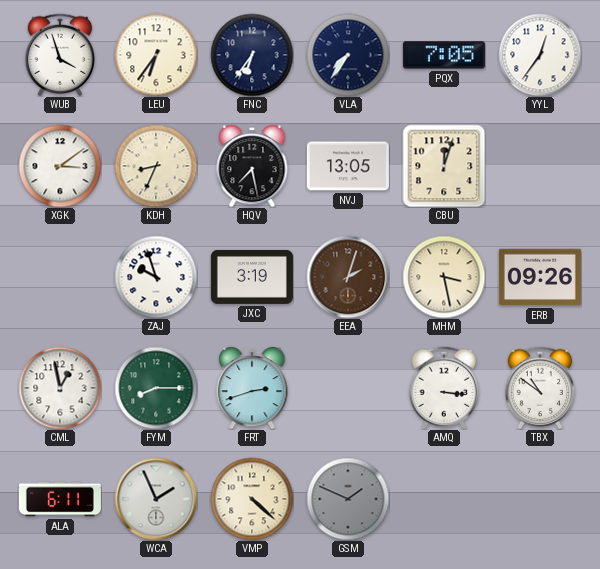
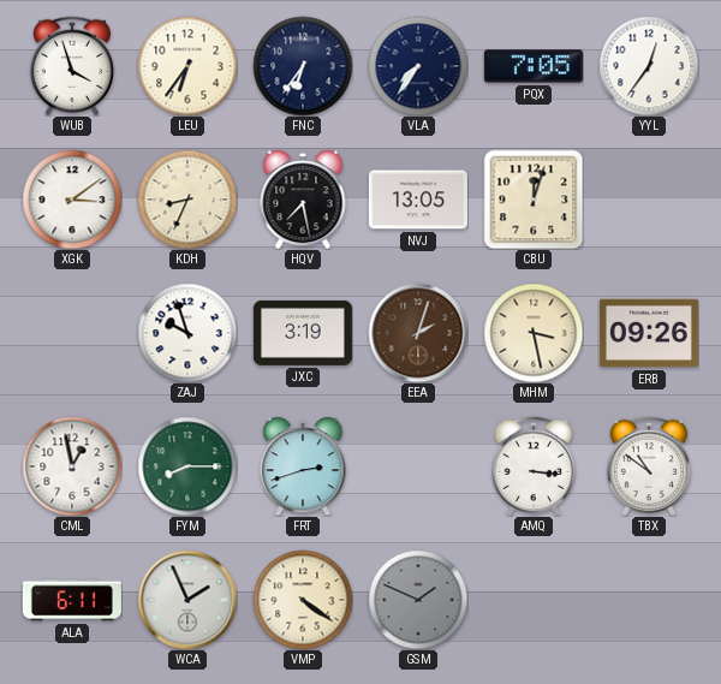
VMP: 4:22 -> 4:21
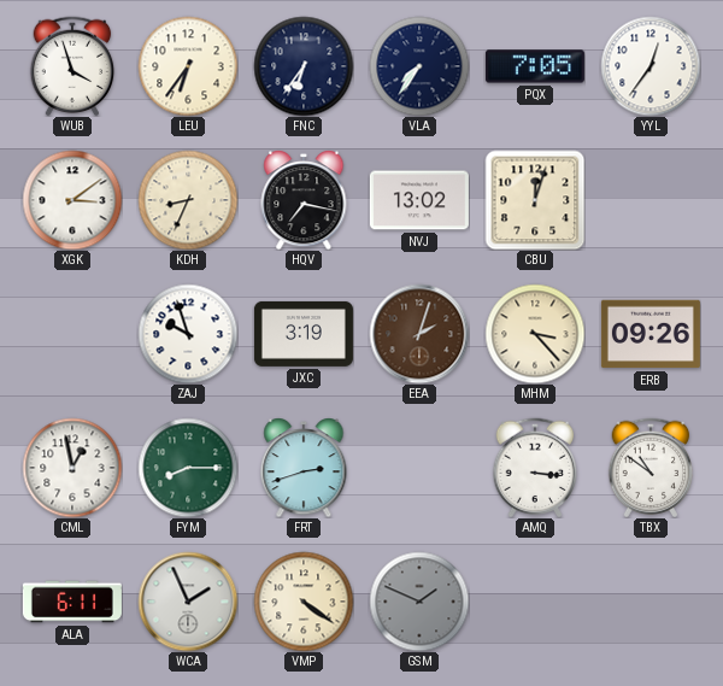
HQV: 7:28 -> 7:17
NVJ: 13:05 -> 13:02
MHM: 3:28 -> 3:23
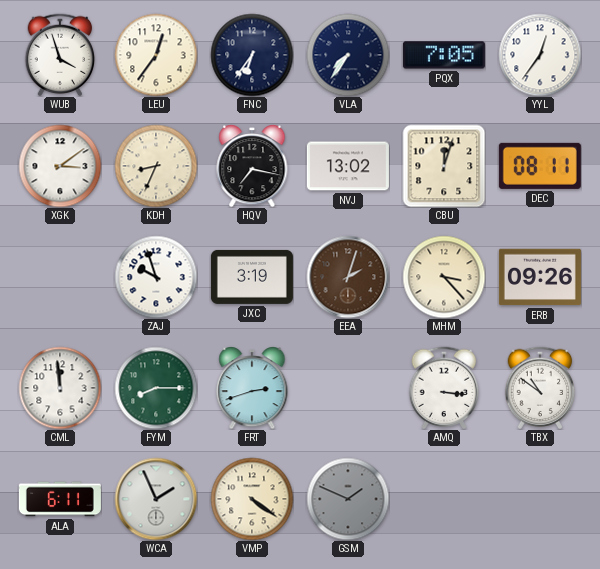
LEU: 6:36 -> 12:36
DEC: none -> 08:11
CML: 12:58 -> 11:59
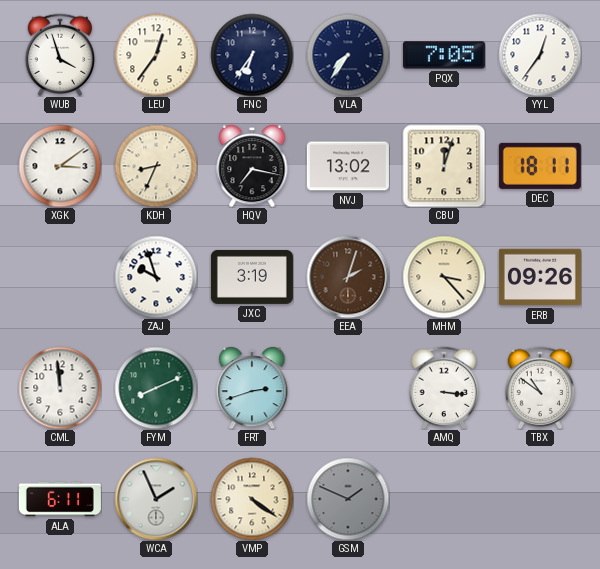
DEC: 08:11 -> 18:11
FYM: 8:15 -> 8:11
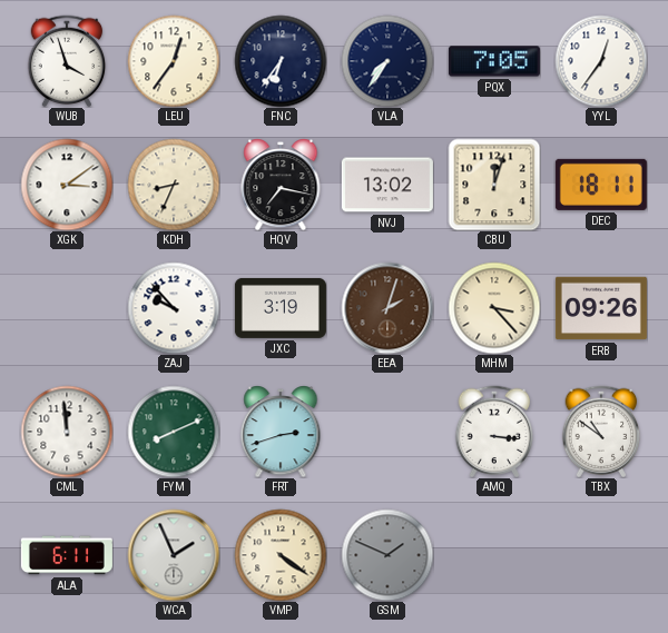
ZAJ: 9:57 -> 9:53
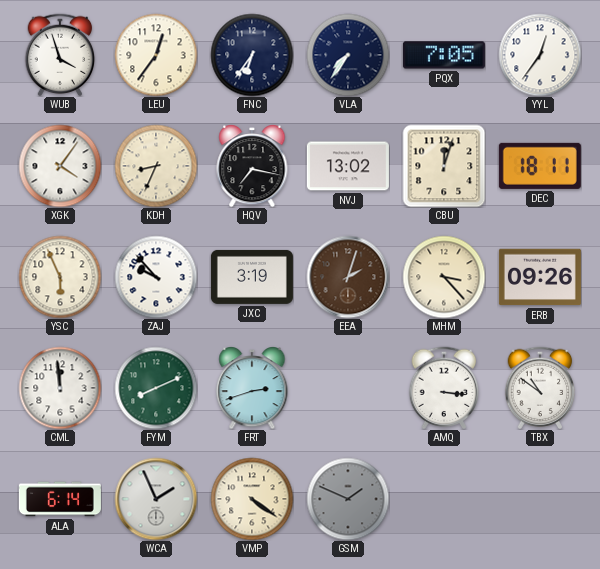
XGK: 3:09 -> 4:06
YSC: none -> 5:56
ALA: 6:11 -> 6:14
